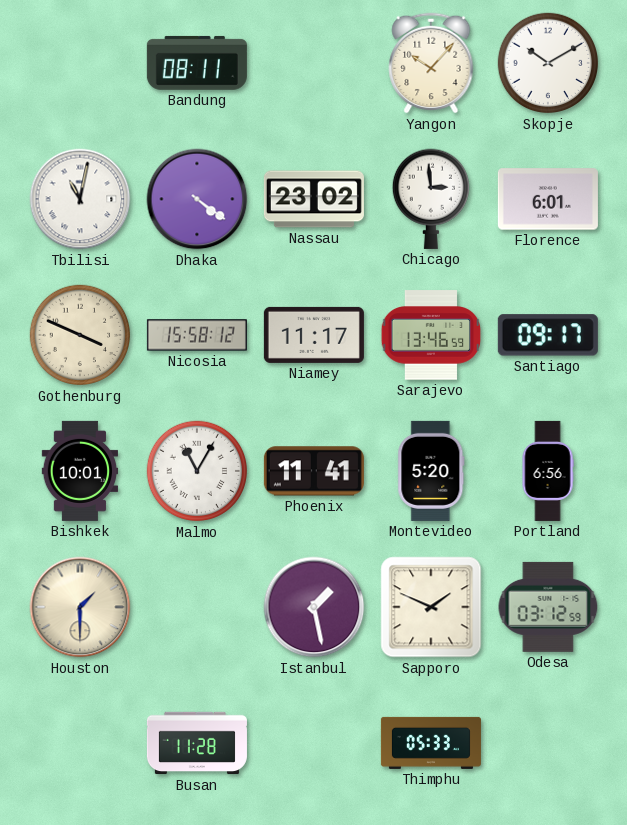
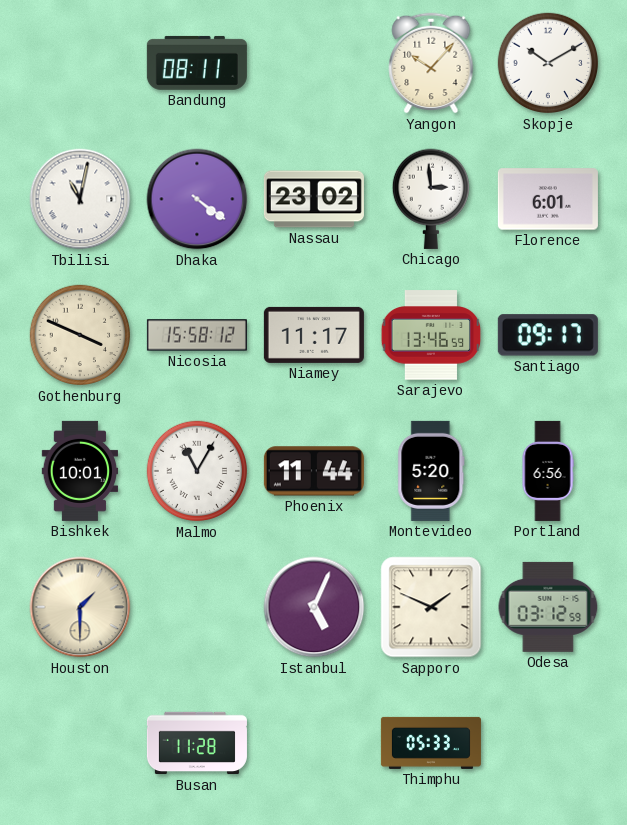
Phoenix: 11:41 -> 11:44
Istanbul: 1:28 -> 5:04
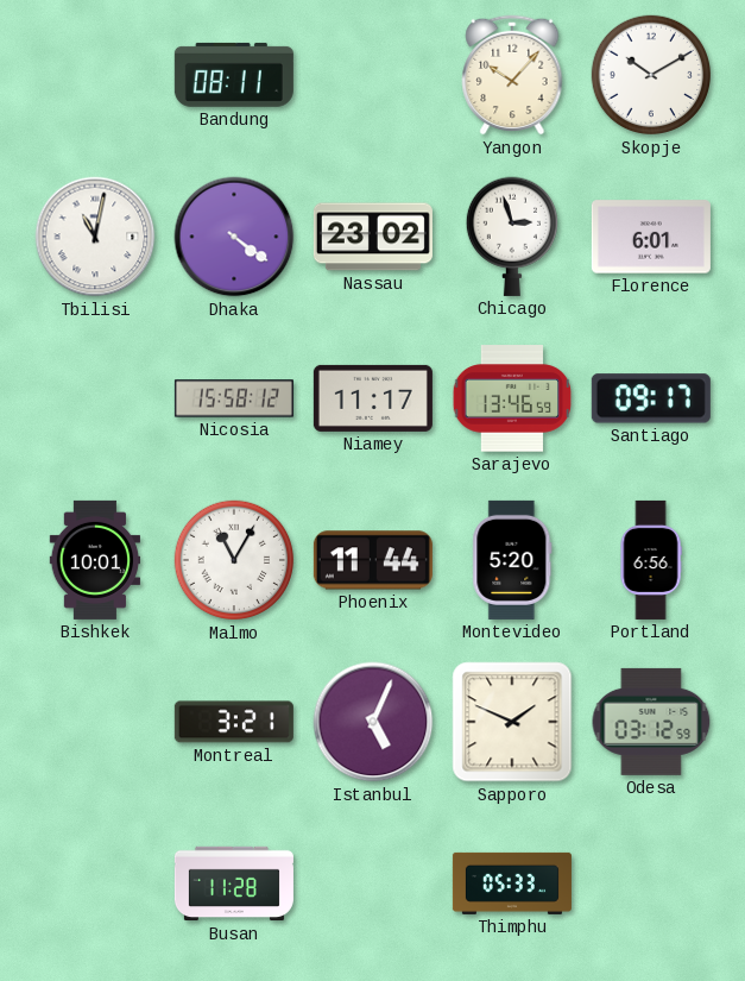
Chicago: 2:59 -> 2:57
Gothenburg: 3:49 -> none
Houston: 1:30 -> none
Montreal: none -> 3:21
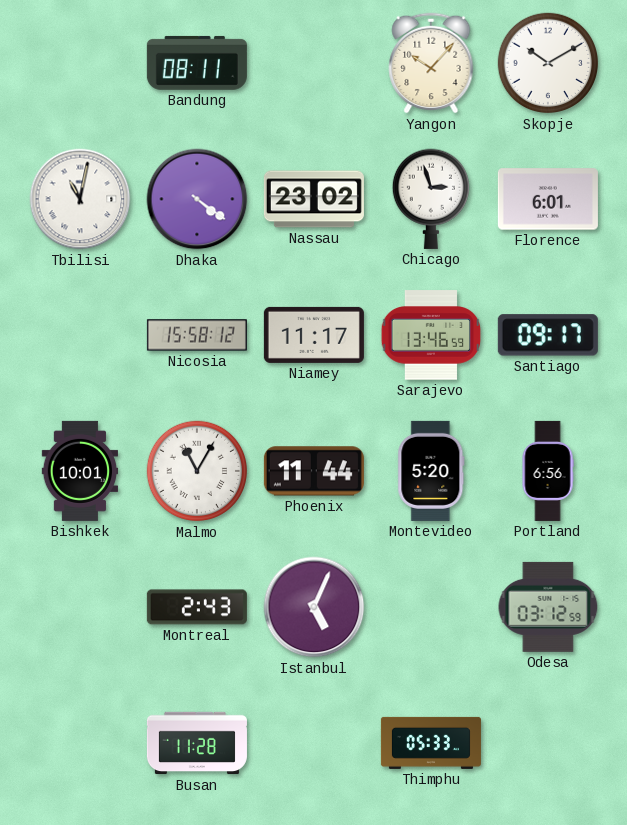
Montreal: 3:21 -> 2:43
Sapporo: 1:49 -> none
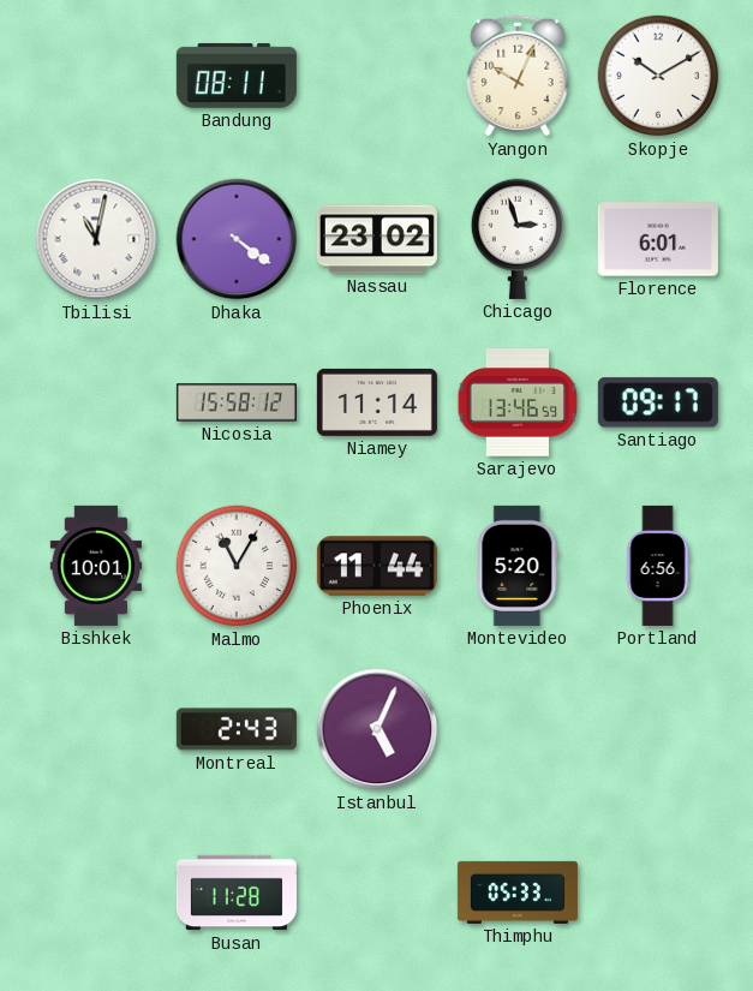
Yangon: 10:07 -> 10:04
Niamey: 11:17 -> 11:14
Odesa: 03:12 -> none
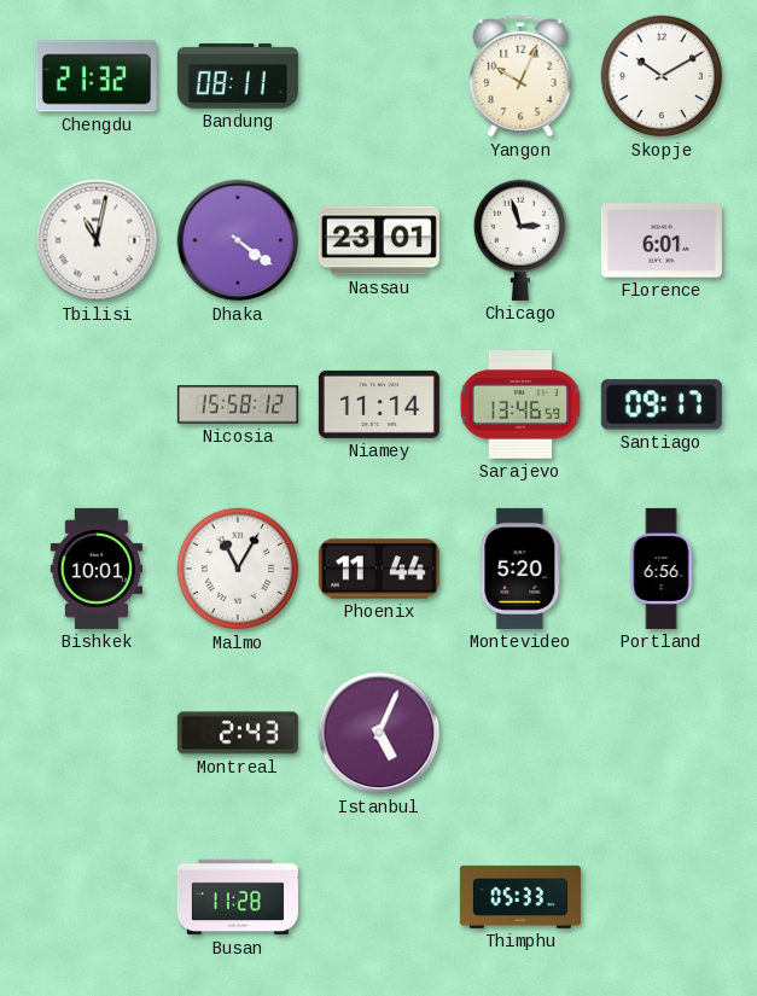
Chengdu: none -> 21:32
Nassau: 23:02 -> 23:01
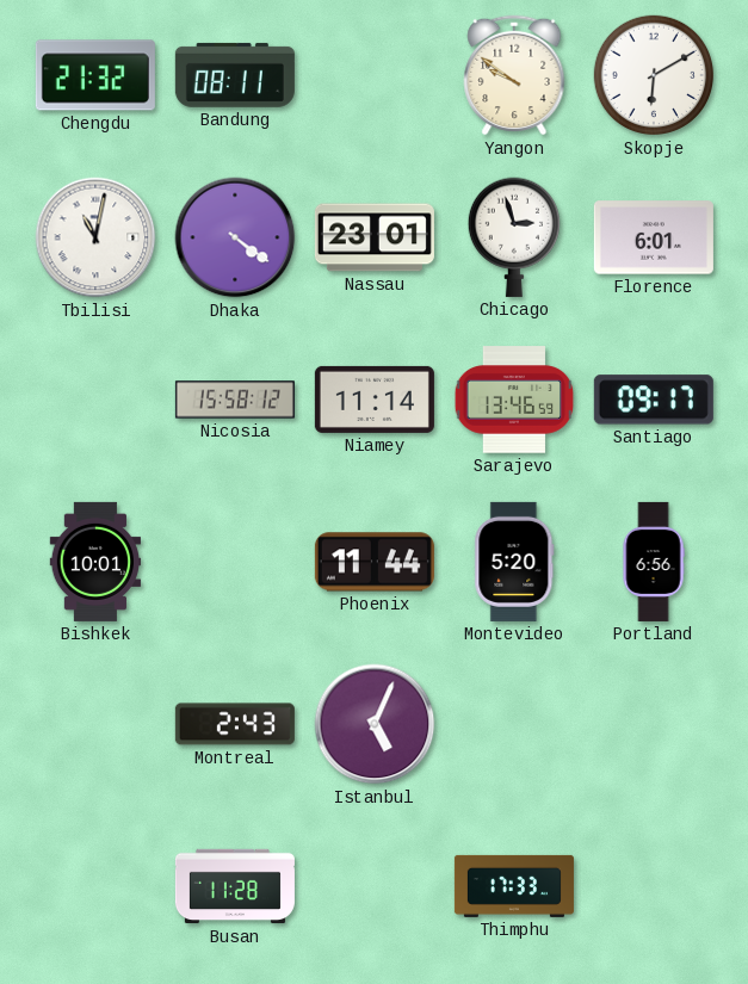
Yangon: 10:04 -> 9:51
Skopje: 10:10 -> 6:10
Malmo: 11:05 -> none
Thimphu: 05:33 -> 17:33
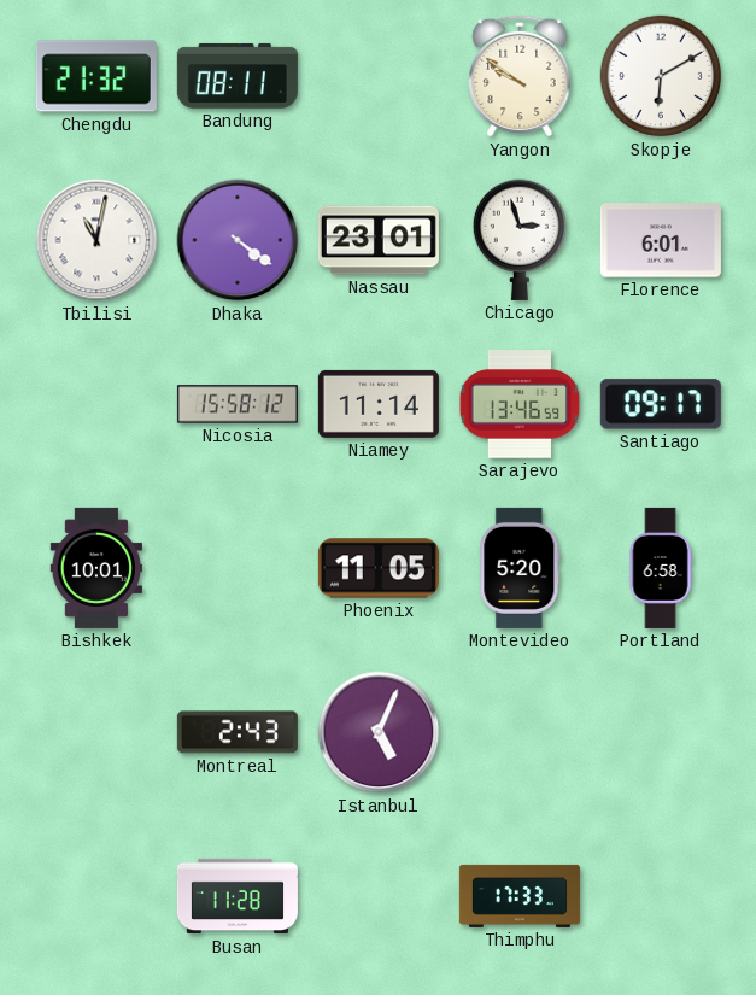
Phoenix: 11:44 -> 11:05
Portland: 6:56 -> 6:58
